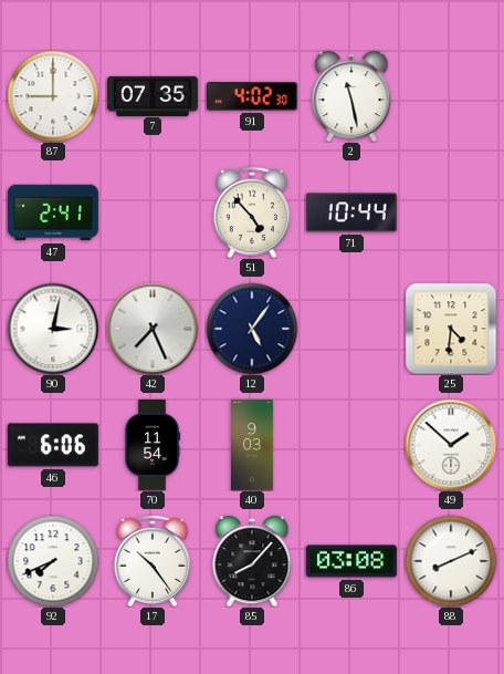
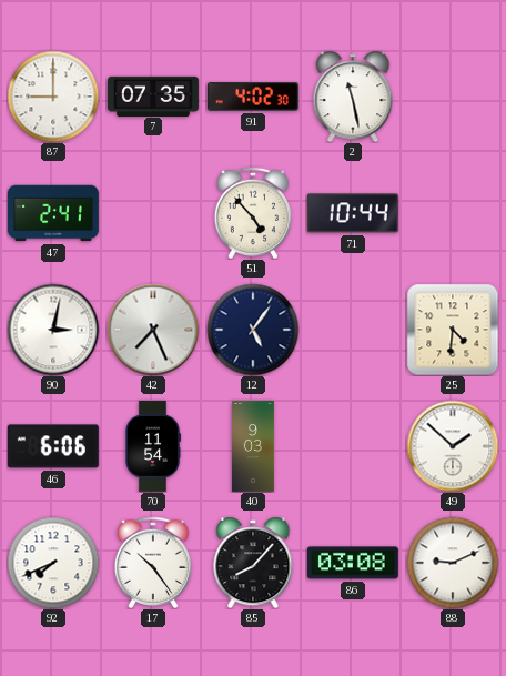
88: 8:11 -> 9:11
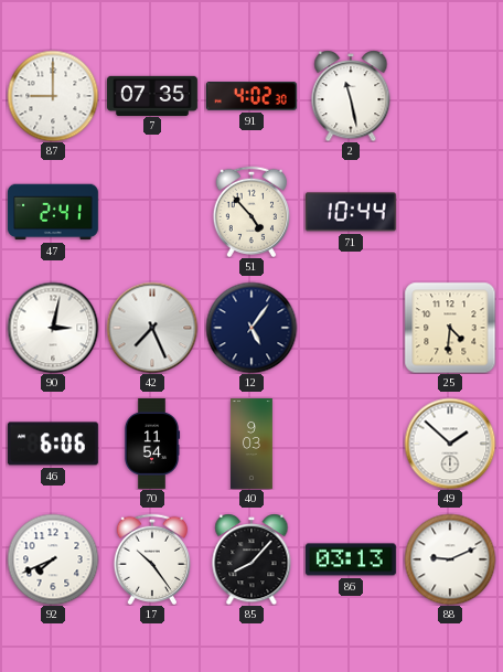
86: 03:08 -> 03:13
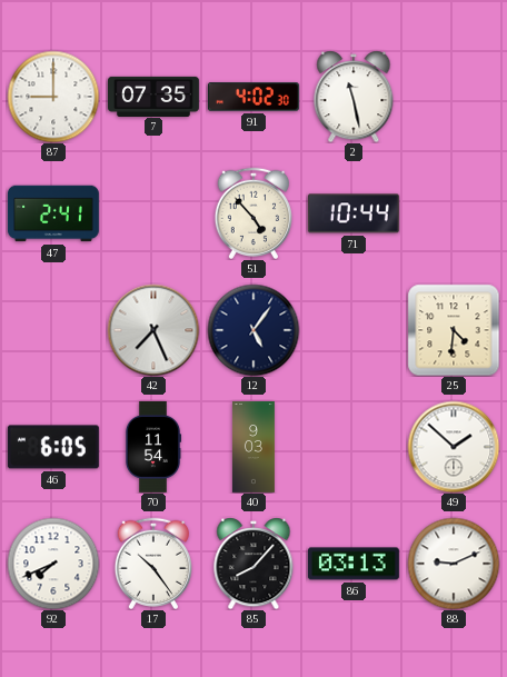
90: 3:02 -> none
46: 6:06 -> 6:05
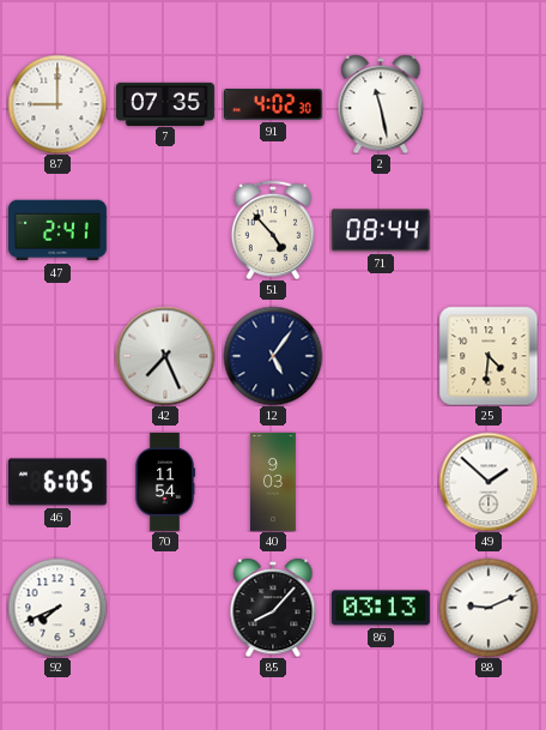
71: 10:44 -> 08:44
17: 10:24 -> none
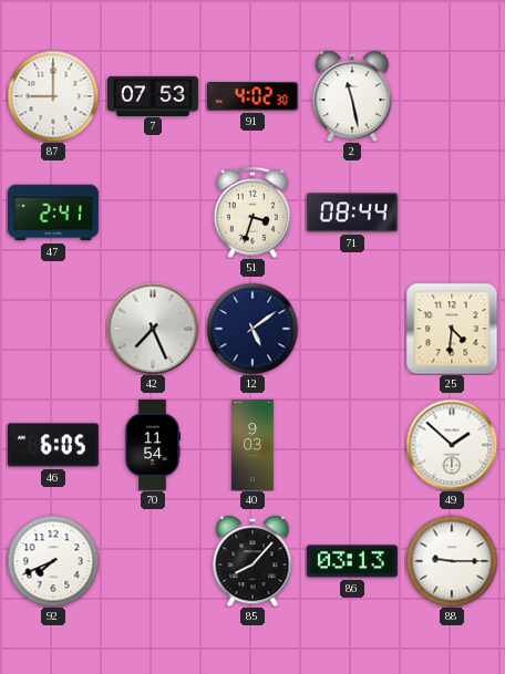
7: 07:35 -> 07:53
51: 4:53 -> 3:33
12: 5:06 -> 5:09
88: 9:11 -> 9:15
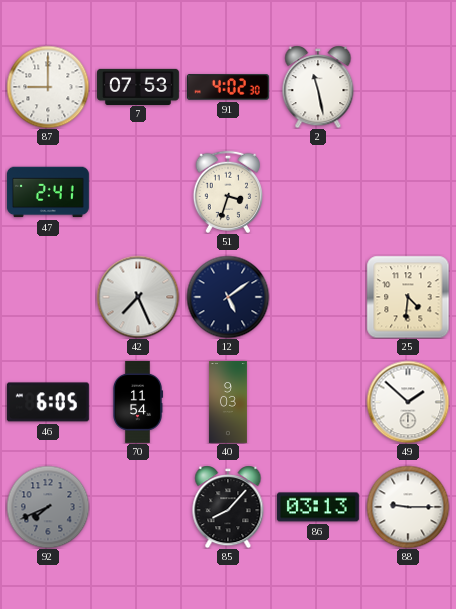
71: 08:44 -> none
92 dial: white -> grey
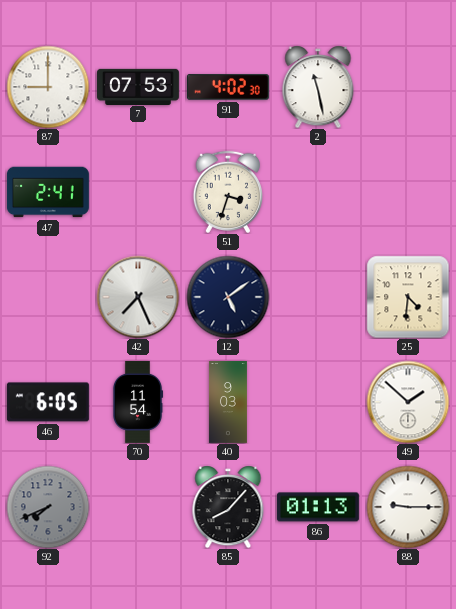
86: 03:13 -> 01:13
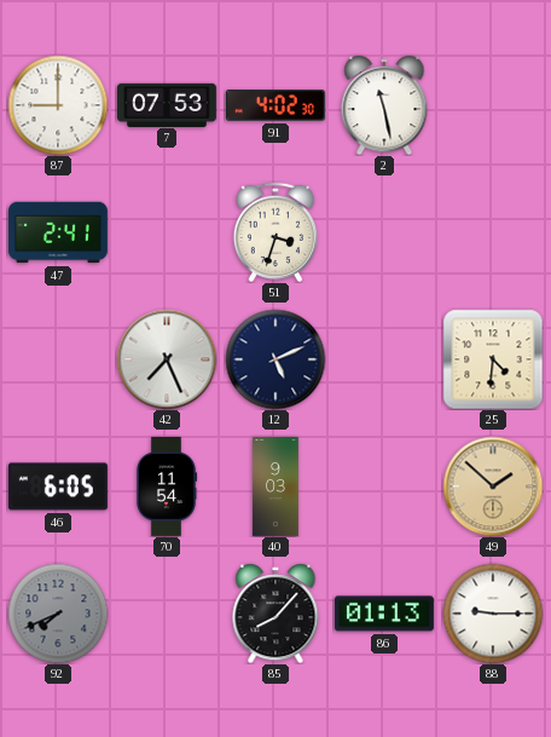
12: 5:09 -> 5:11
49 dial: white -> champagne
